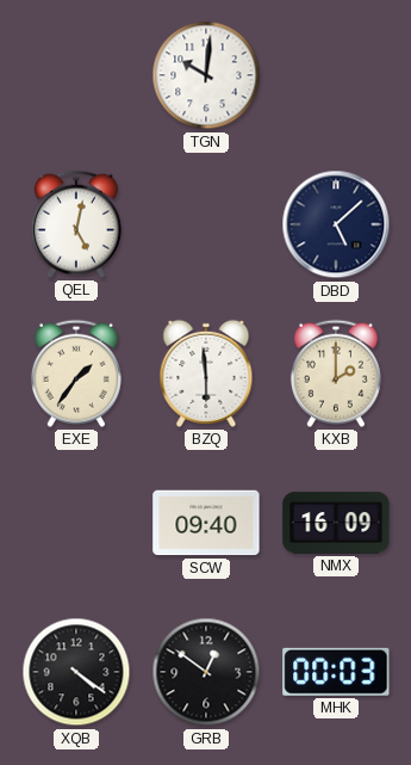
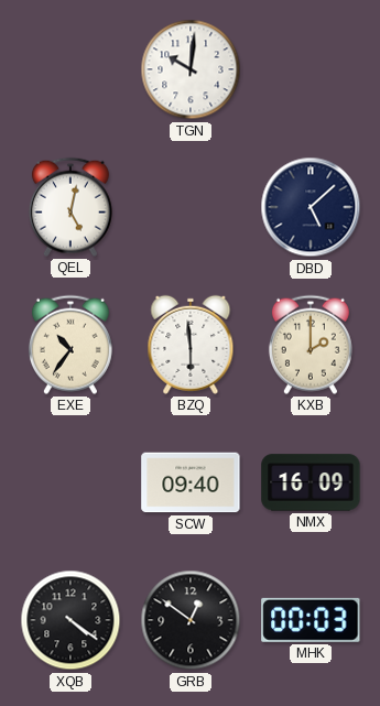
EXE: 1:36 -> 10:36
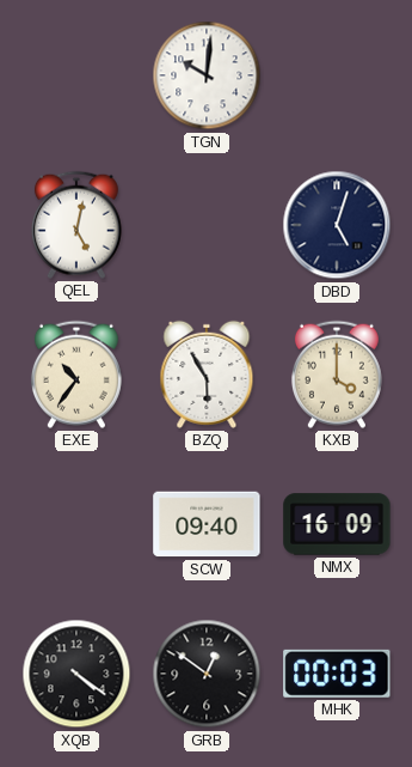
DBD: 5:08 -> 5:03
BZQ: 5:59 -> 5:55
KXB: 2:00 -> 4:00
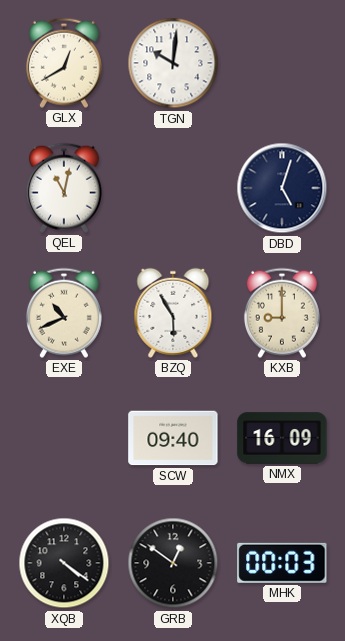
GLX: none -> 12:40
QEL: 5:02 -> 11:02
EXE: 10:36 -> 10:41
KXB: 4:00 -> 9:00
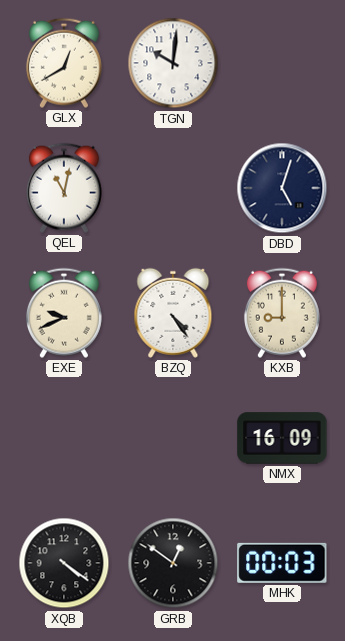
EXE: 10:41 -> 9:41
BZQ: 5:55 -> 4:24
SCW: 09:40 -> none
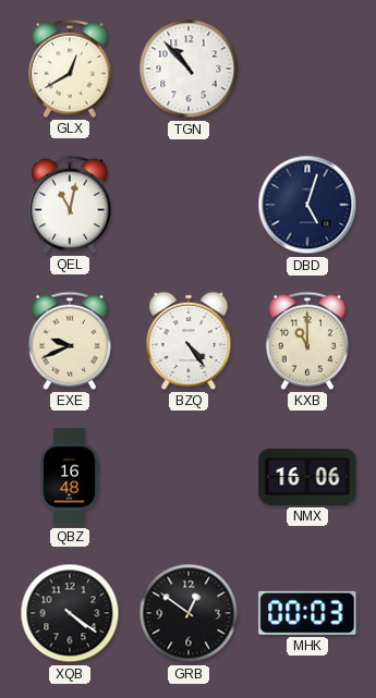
TGN: 10:01 -> 10:53
KXB: 9:00 -> 11:00
QBZ: none -> 16:48
NMX: 16:09 -> 16:06
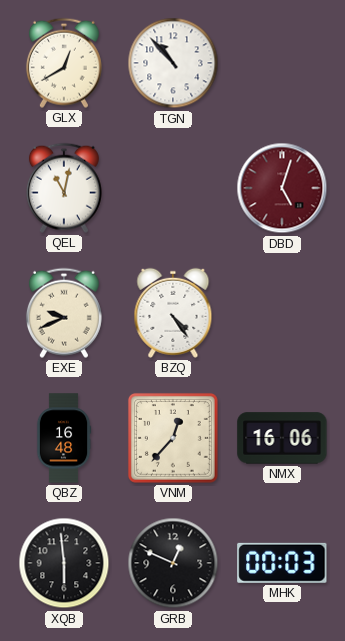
DBD dial: navy -> burgundy
KXB: 11:00 -> none
VNM: none -> 12:37
XQB: 4:21 -> 5:59
GRB: 12:51 -> 12:49
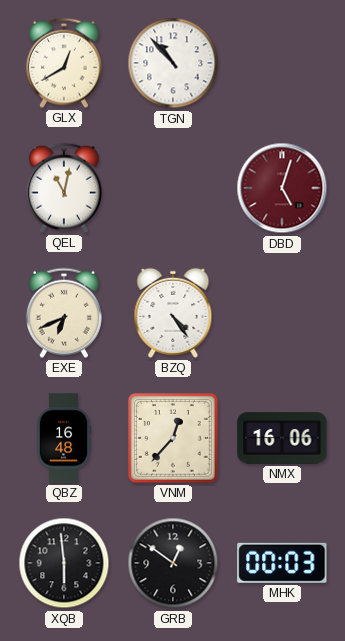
EXE: 9:41 -> 6:41
GRB: 12:49 -> 12:51
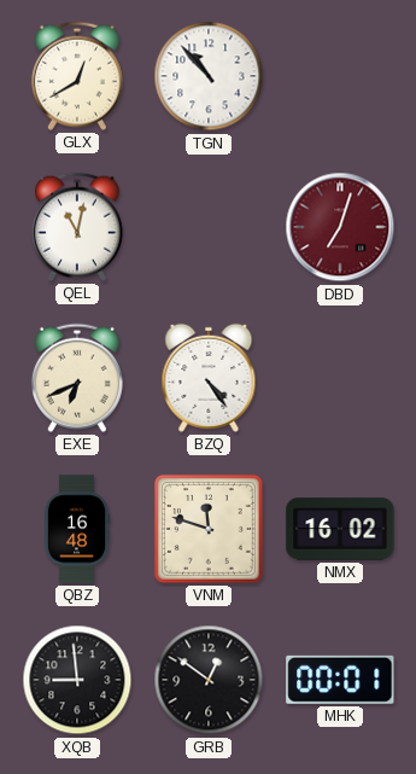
DBD: 5:03 -> 7:03
VNM: 12:37 -> 11:48
NMX: 16:06 -> 16:02
XQB: 5:59 -> 8:59
MHK: 00:03 -> 00:01
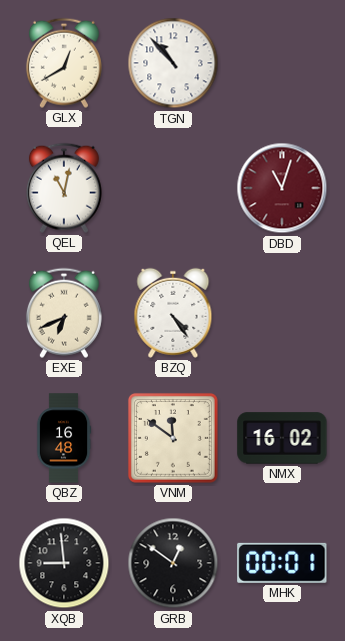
DBD: 7:03 -> 11:03
VNM: 11:48 -> 11:51
